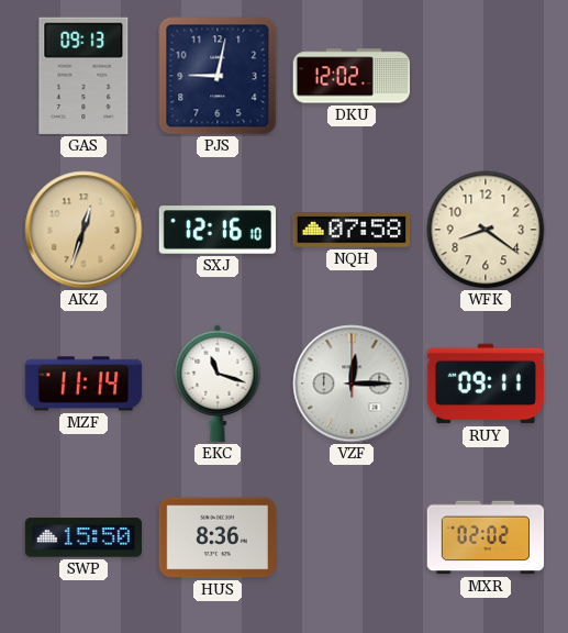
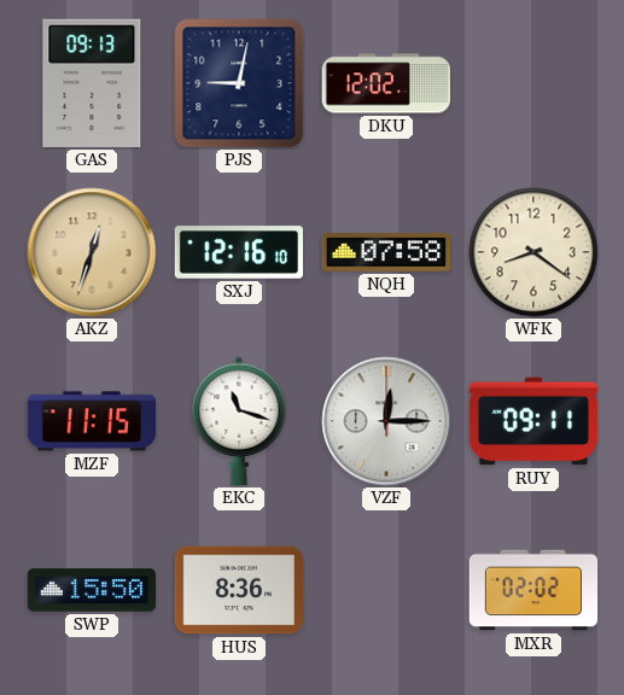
MZF: 11:14 -> 11:15
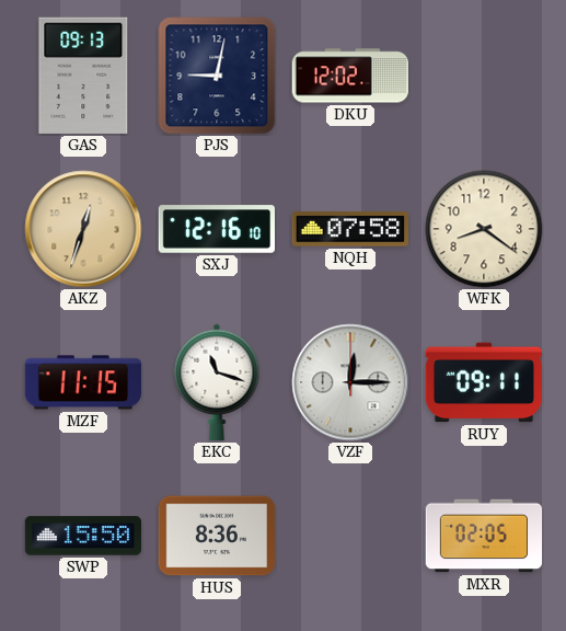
MXR: 02:02 -> 02:05
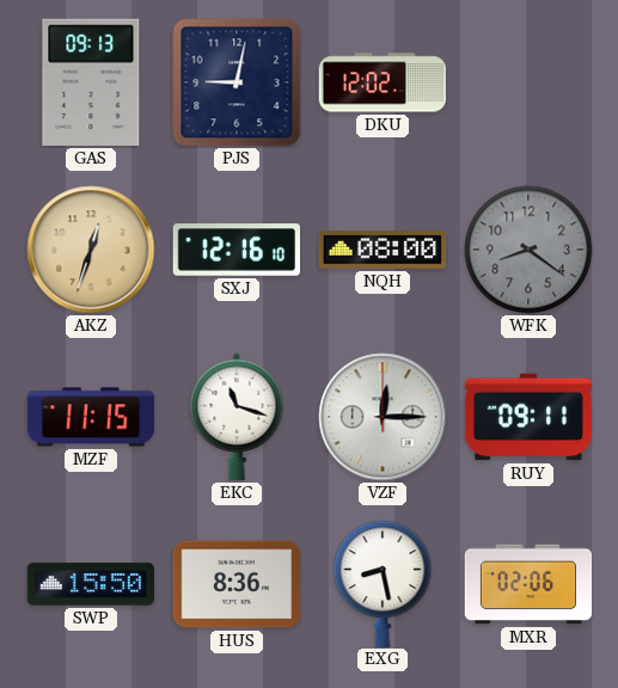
NQH: 07:58 -> 08:00
WFK dial: cream -> grey
EXG: none -> 8:28
MXR: 02:05 -> 02:06
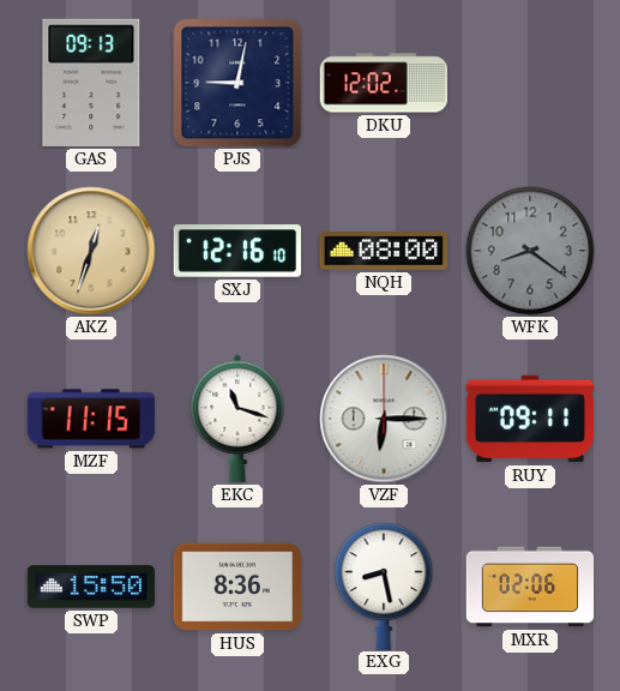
VZF: 12:15 -> 6:15
